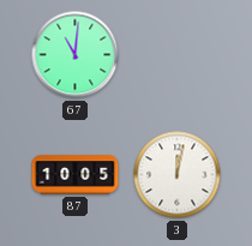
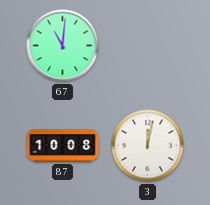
87: 10:05 -> 10:08
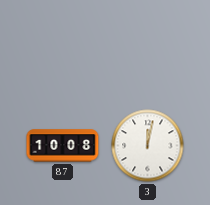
67: 11:01 -> none
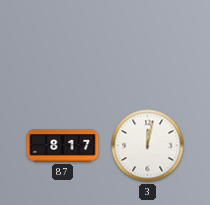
87: 10:08 -> 8:17
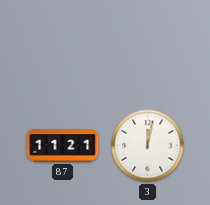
87: 8:17 -> 11:21
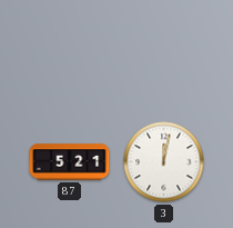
87: 11:21 -> 5:21
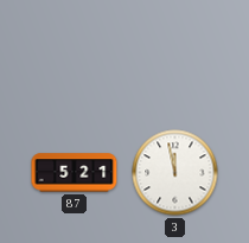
3: 12:02 -> 11:58
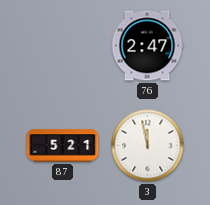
76: none -> 2:47
